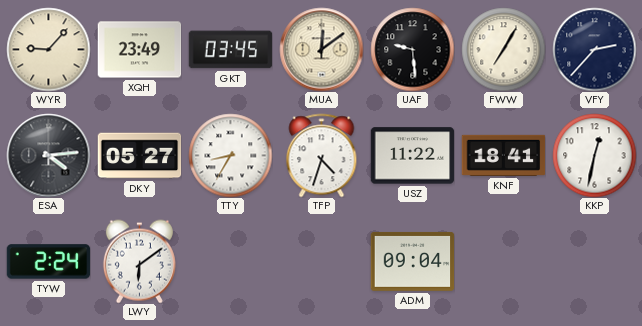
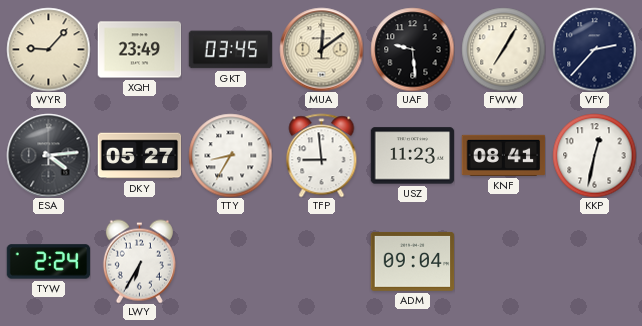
TFP: 4:33 -> 8:59
USZ: 11:22 -> 11:23
KNF: 18:41 -> 08:41
LWY: 6:09 -> 6:35
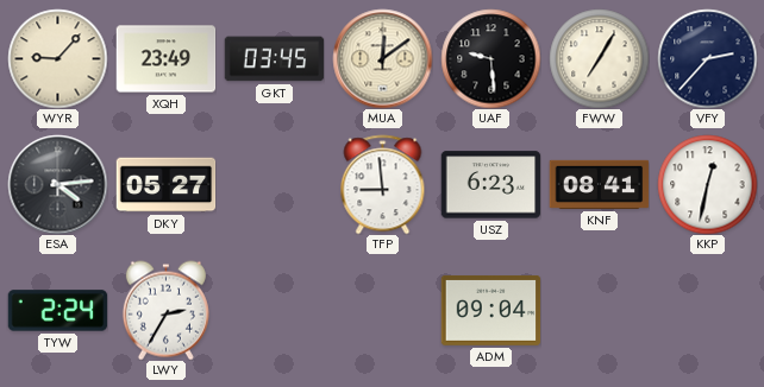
TTY: 8:35 -> none
USZ: 11:23 -> 6:23
LWY: 6:35 -> 2:35
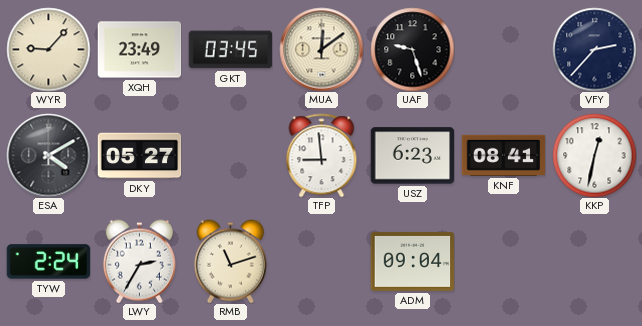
UAF: 9:29 -> 9:27
FWW: 7:05 -> none
ESA: 4:14 -> 4:10
RMB: none -> 11:12
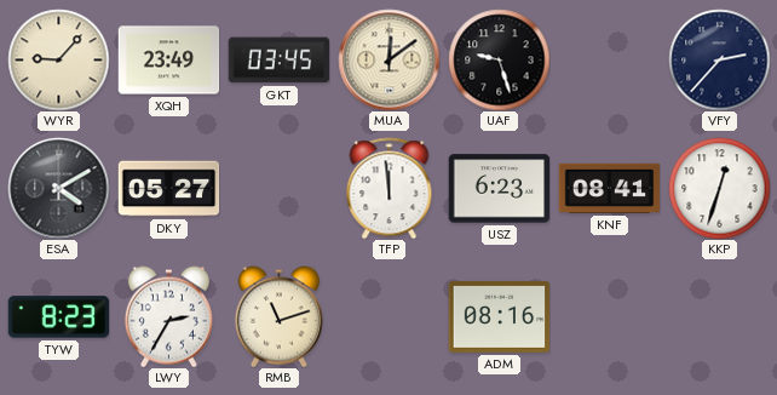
TFP: 8:59 -> 11:59
KKP: 12:32 -> 12:33
TYW: 2:24 -> 8:23
ADM: 09:04 -> 08:16
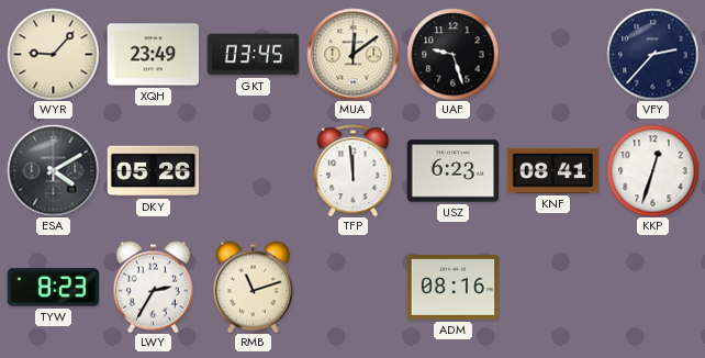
DKY: 05:27 -> 05:26
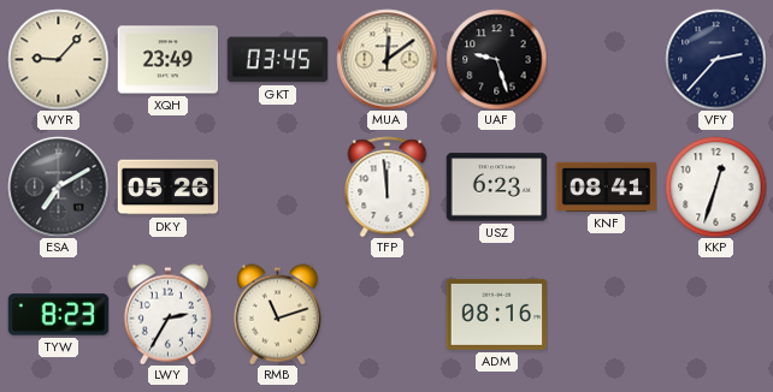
ESA: 4:10 -> 7:10
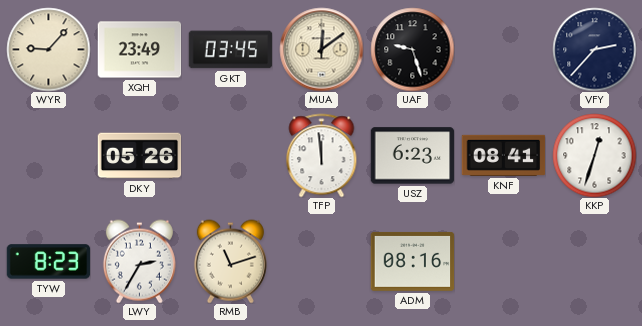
ESA: 7:10 -> none
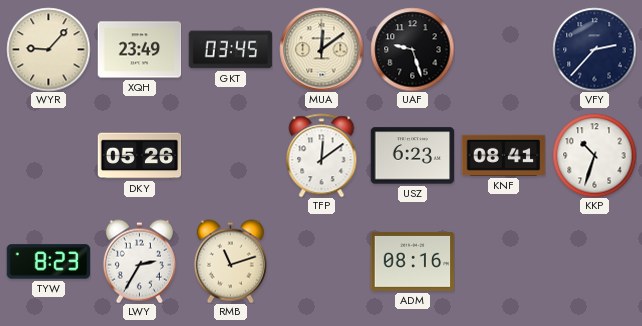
TFP: 11:59 -> 12:09
KKP: 12:33 -> 10:33
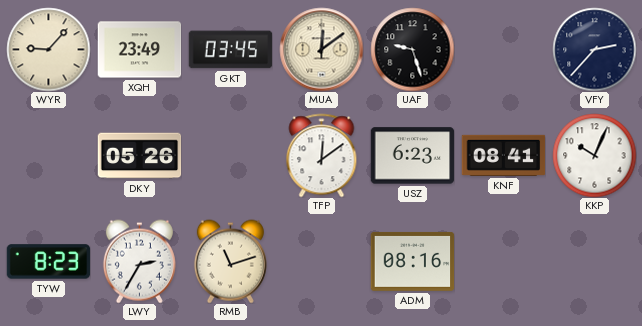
KKP: 10:33 -> 10:04
